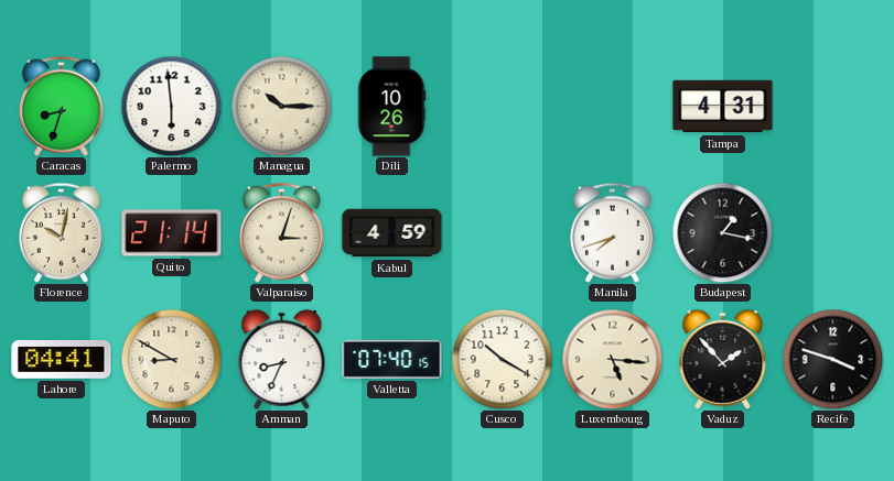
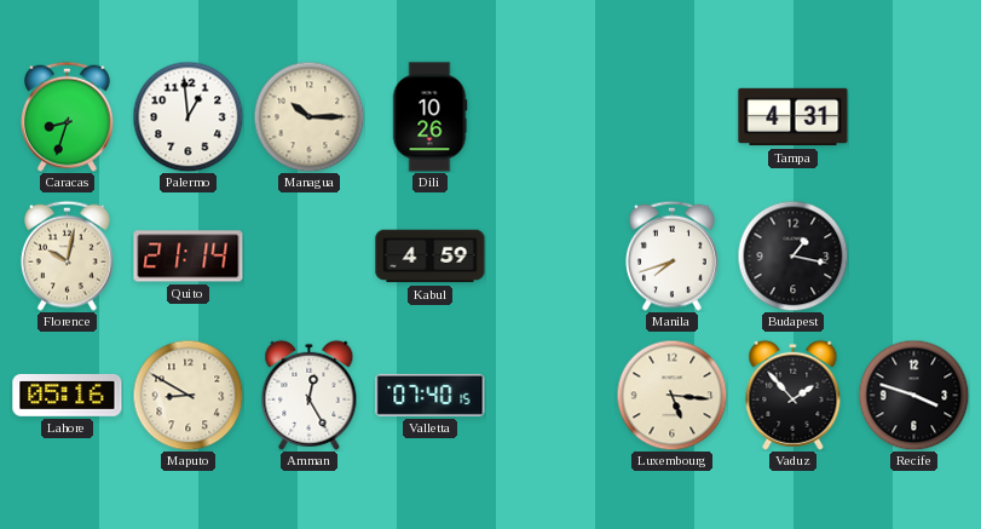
Palermo: 5:59 -> 12:59
Valparaiso: 3:03 -> none
Lahore: 04:41 -> 05:16
Amman: 8:34 -> 12:25
Cusco: 10:20 -> none
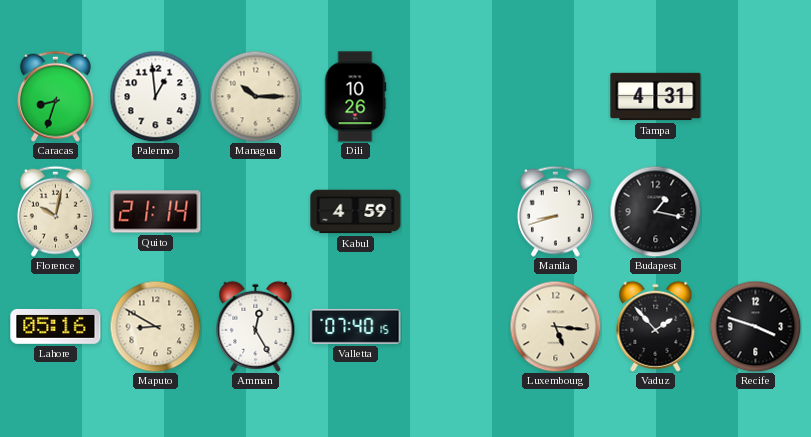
Manila: 7:42 -> 8:42
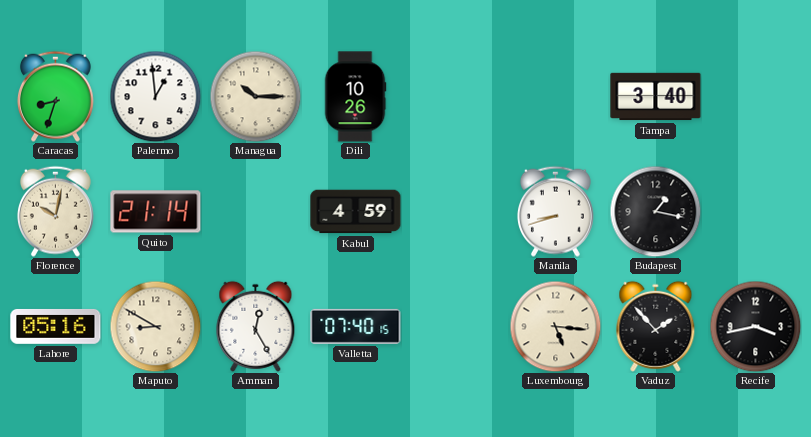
Tampa: 4:31 -> 3:40
Recife: 3:48 -> 3:43
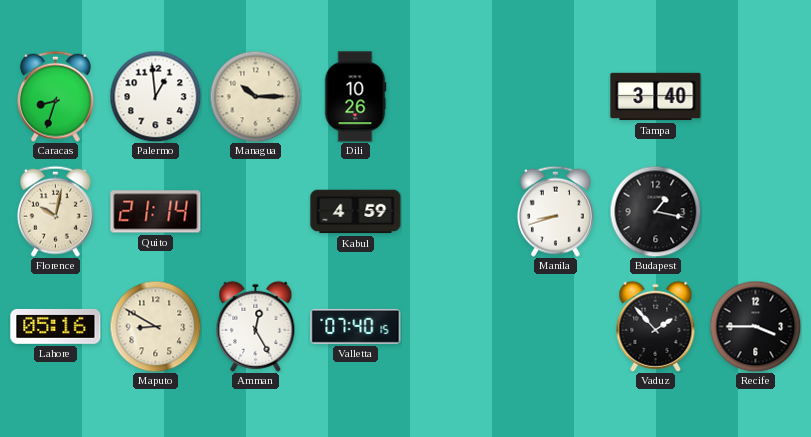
Luxembourg: 5:16 -> none
Recife: 3:43 -> 3:45
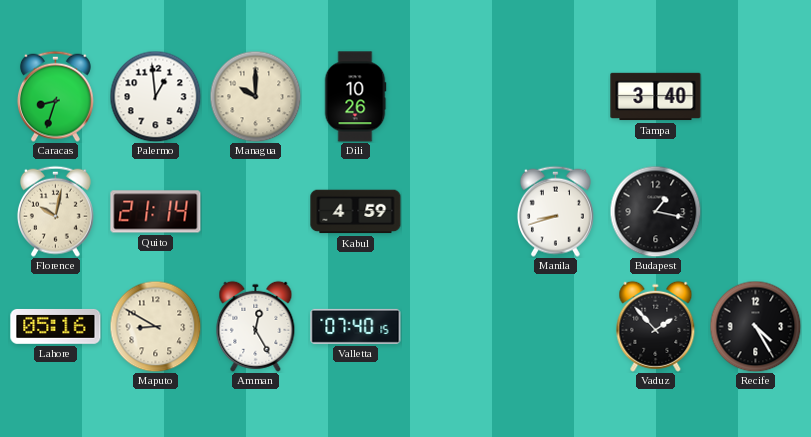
Managua: 10:15 -> 10:00
Recife: 3:45 -> 4:25
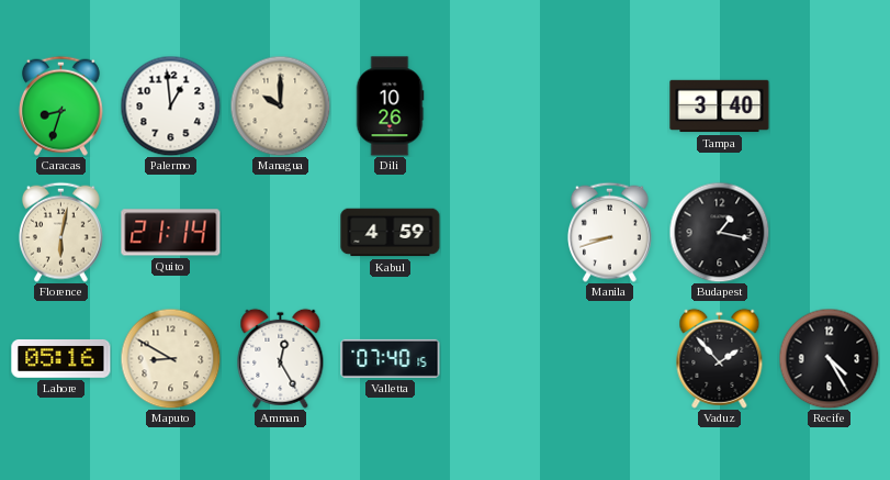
Florence: 10:02 -> 6:02
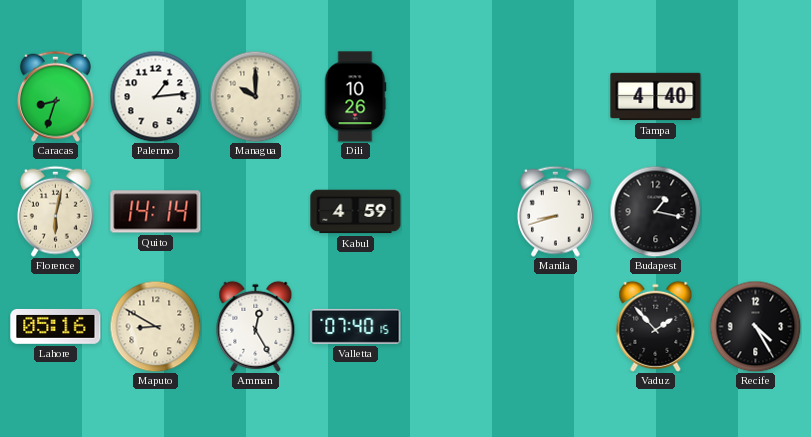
Palermo: 12:59 -> 1:14
Tampa: 3:40 -> 4:40
Quito: 21:14 -> 14:14
